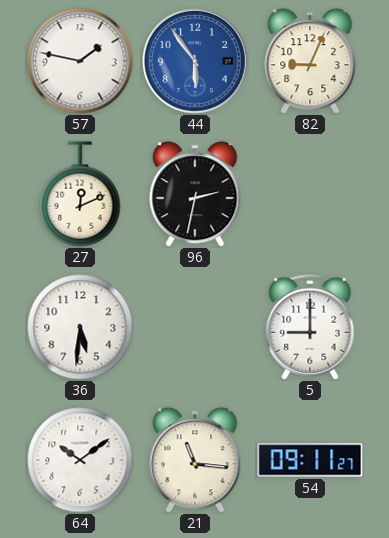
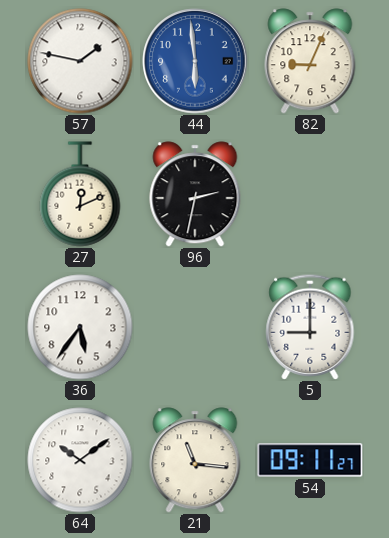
44: 5:54 -> 5:59
36: 5:31 -> 5:36
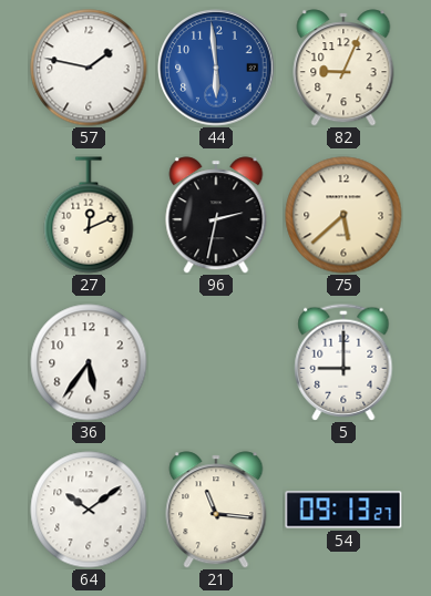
75: none -> 5:38
54: 09:11 -> 09:13
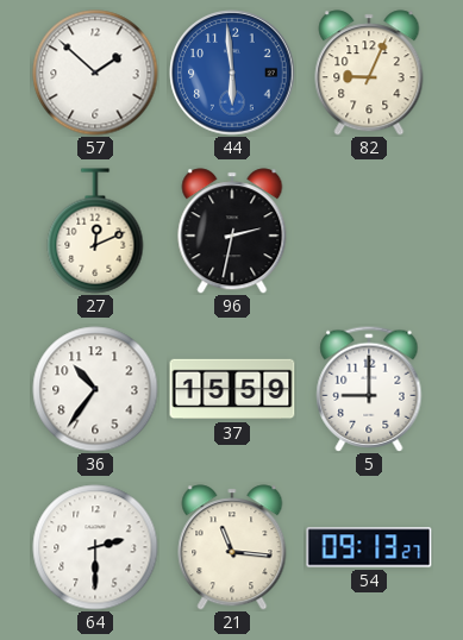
57: 1:47 -> 1:52
75: 5:38 -> none
36: 5:36 -> 10:36
37: none -> 15:59
64: 10:09 -> 2:30
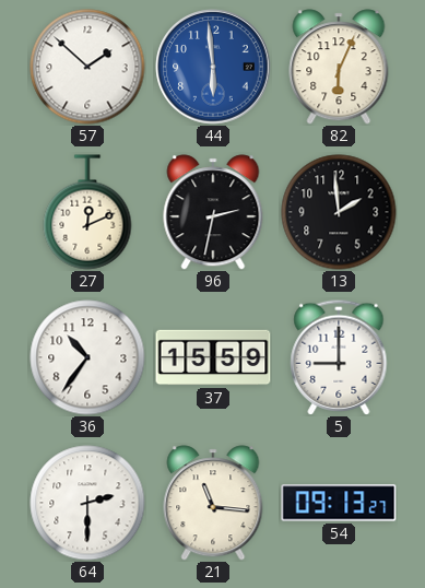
82: 9:04 -> 6:04
13: none -> 1:59
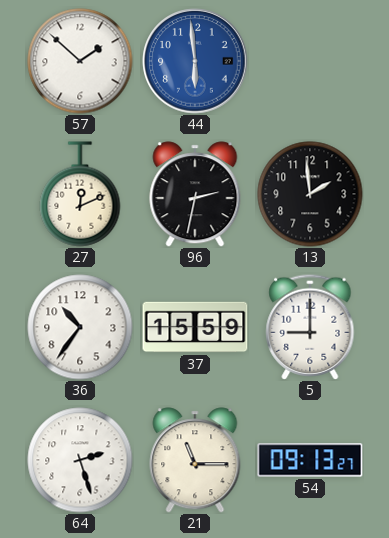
82: 6:04 -> none
64: 2:30 -> 2:27
21: 11:16 -> 11:15
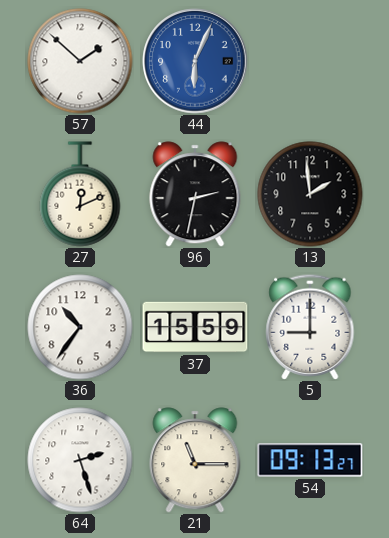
44: 5:59 -> 6:04
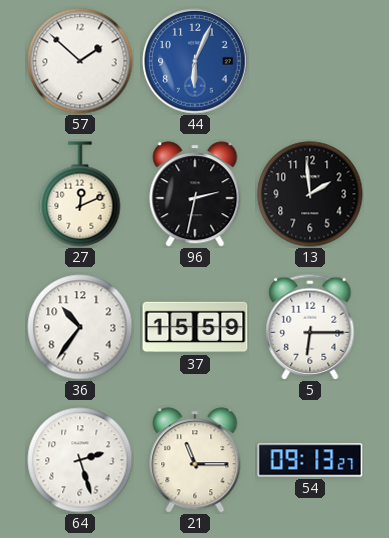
5: 9:00 -> 6:15
